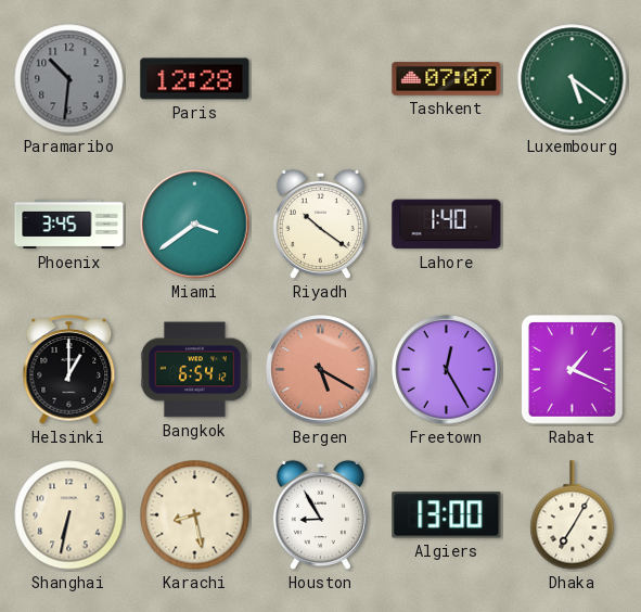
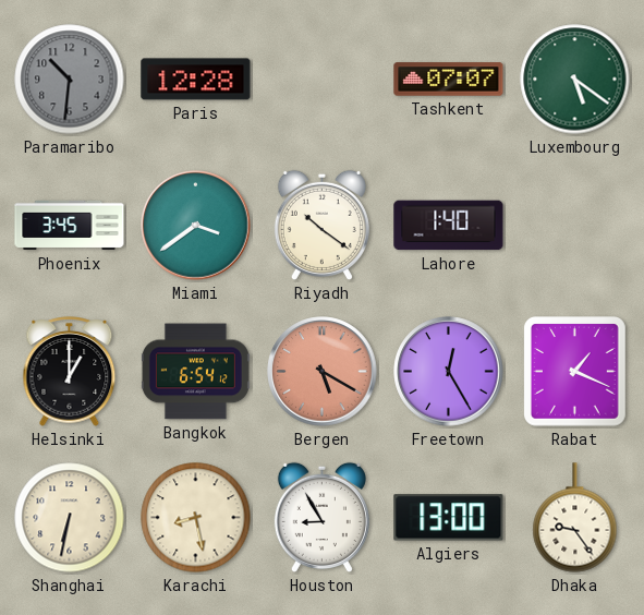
Dhaka: 7:05 -> 9:24
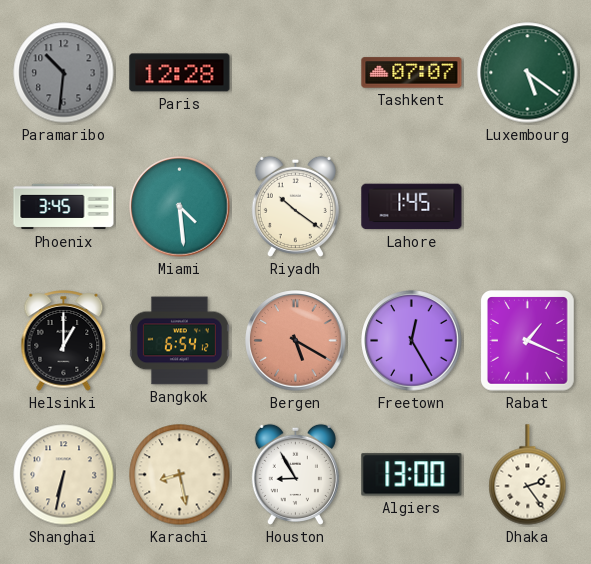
Miami: 3:39 -> 4:29
Lahore: 1:40 -> 1:45
Dhaka: 9:24 -> 2:24
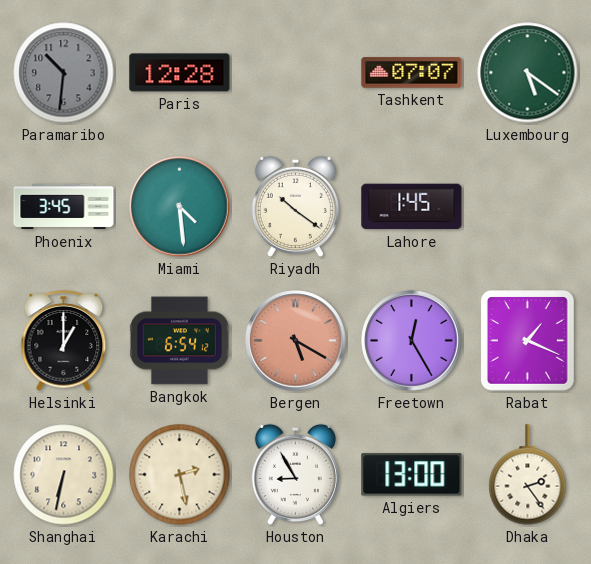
Karachi: 8:28 -> 2:28
